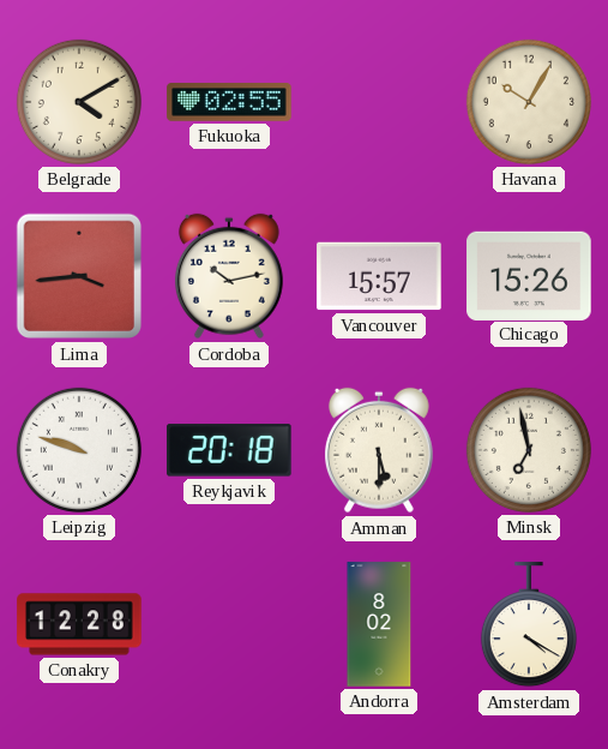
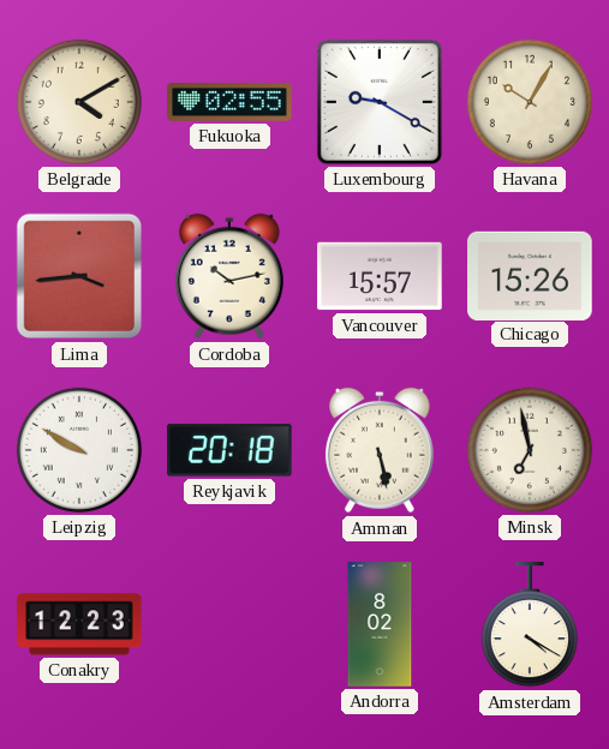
Luxembourg: none -> 9:20
Leipzig: 9:48 -> 9:50
Amman: 5:30 -> 5:28
Conakry: 12:28 -> 12:23
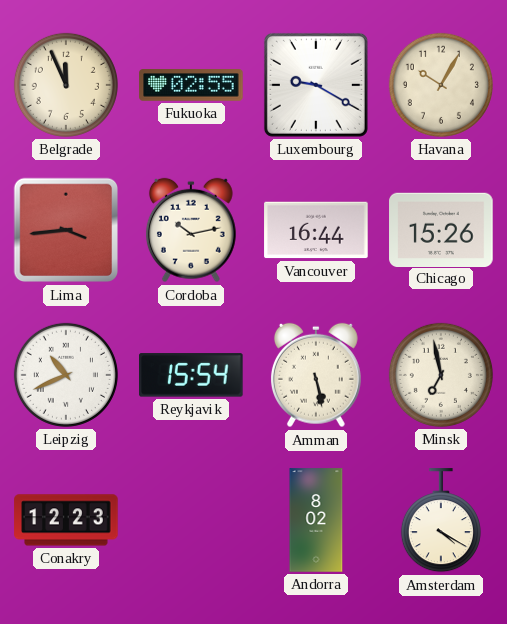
Belgrade: 4:10 -> 11:56
Vancouver: 15:57 -> 16:44
Leipzig: 9:50 -> 10:41
Reykjavik: 20:18 -> 15:54
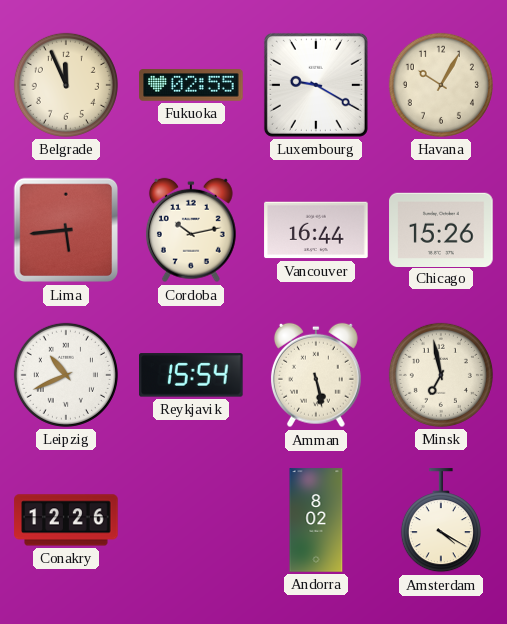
Lima: 3:44 -> 5:44
Conakry: 12:23 -> 12:26
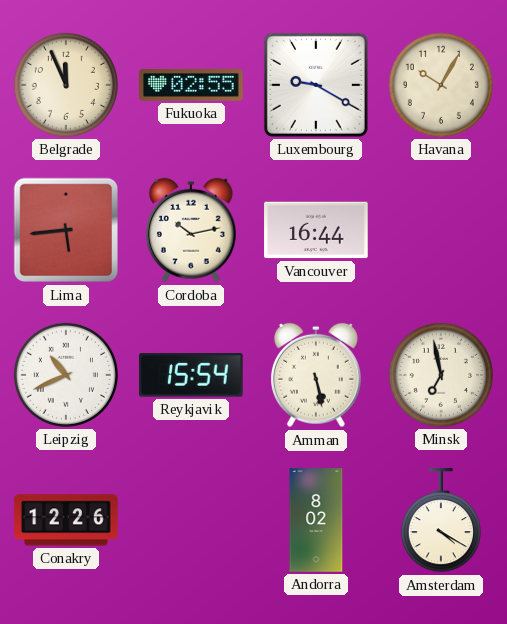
Chicago: 15:26 -> none
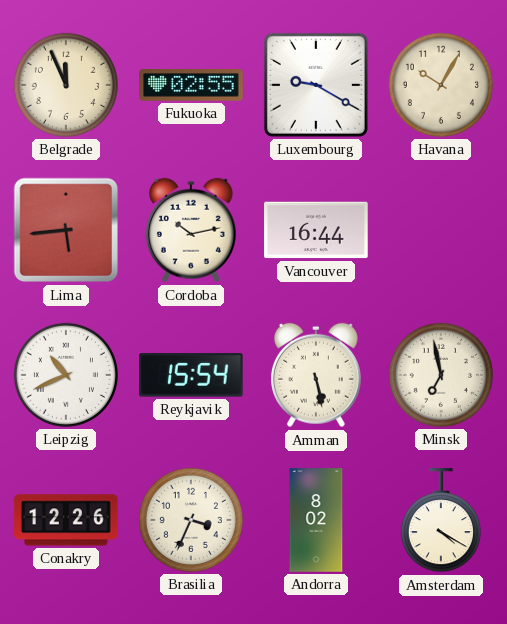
Brasilia: none -> 3:34
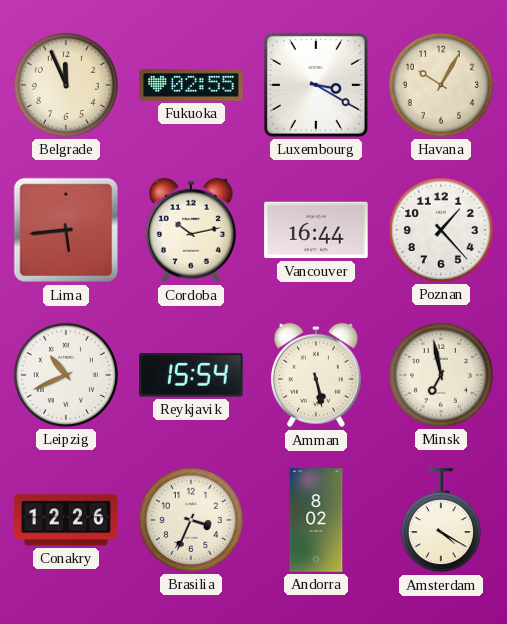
Luxembourg: 9:20 -> 3:20
Poznan: none -> 1:23
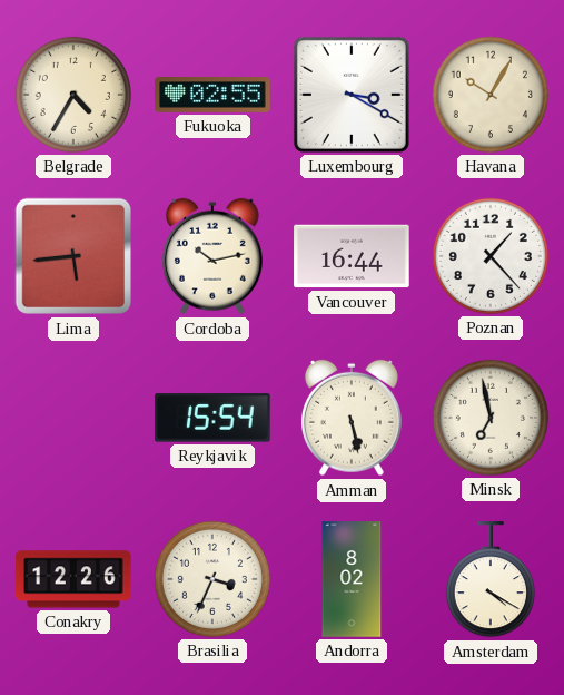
Belgrade: 11:56 -> 4:35
Leipzig: 10:41 -> none
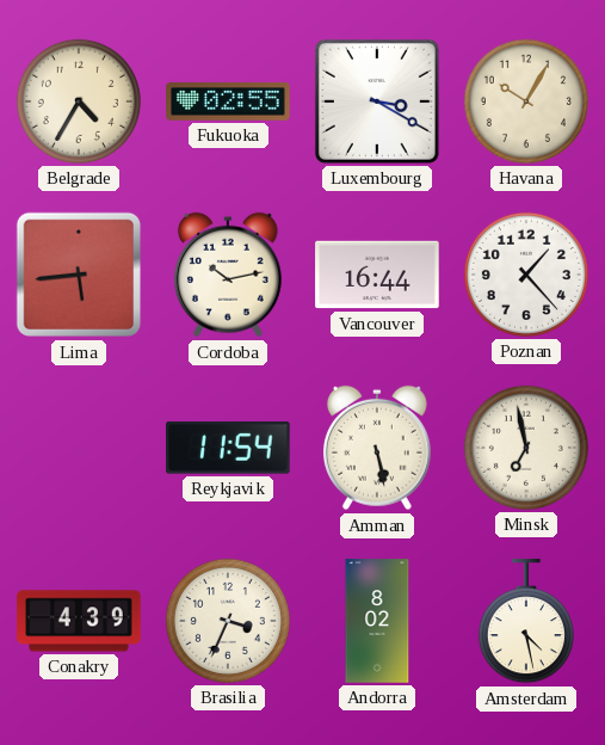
Reykjavik: 15:54 -> 11:54
Conakry: 12:26 -> 4:39
Amsterdam: 4:20 -> 4:28
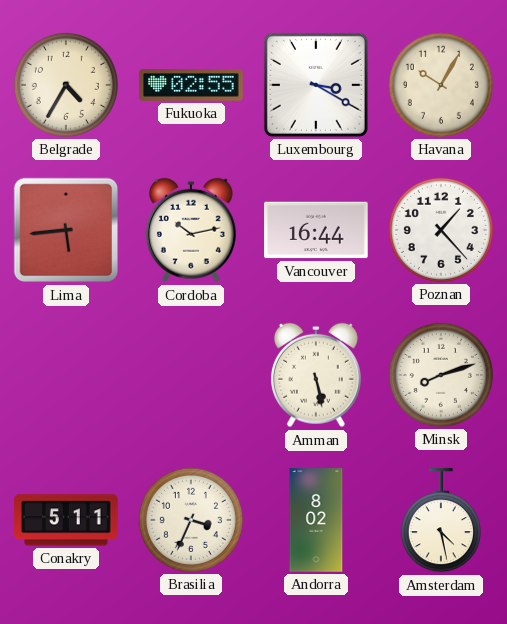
Reykjavik: 11:54 -> none
Minsk: 6:58 -> 8:12
Conakry: 4:39 -> 5:11
